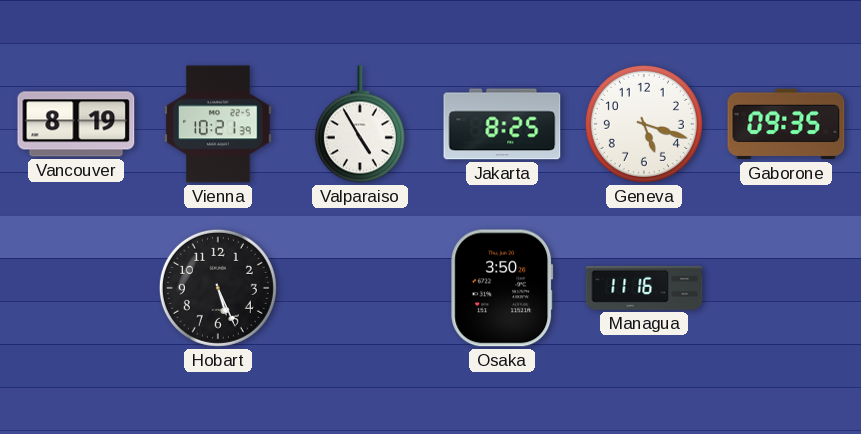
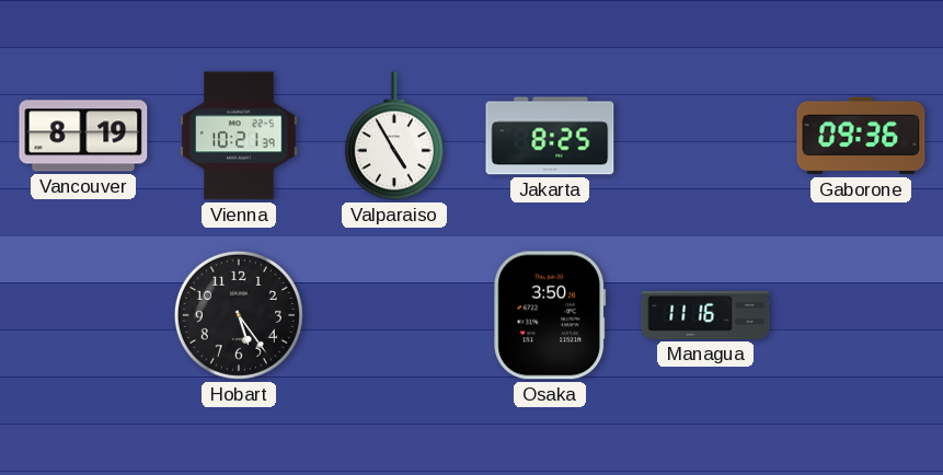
Geneva: 5:18 -> none
Gaborone: 09:35 -> 09:36
Hobart: 5:26 -> 5:24
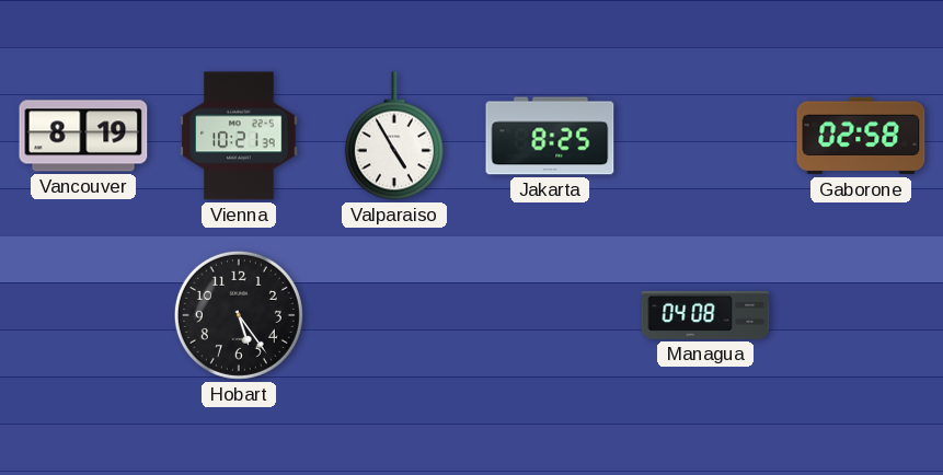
Gaborone: 09:36 -> 02:58
Osaka: 3:50 -> none
Managua: 11:16 -> 04:08
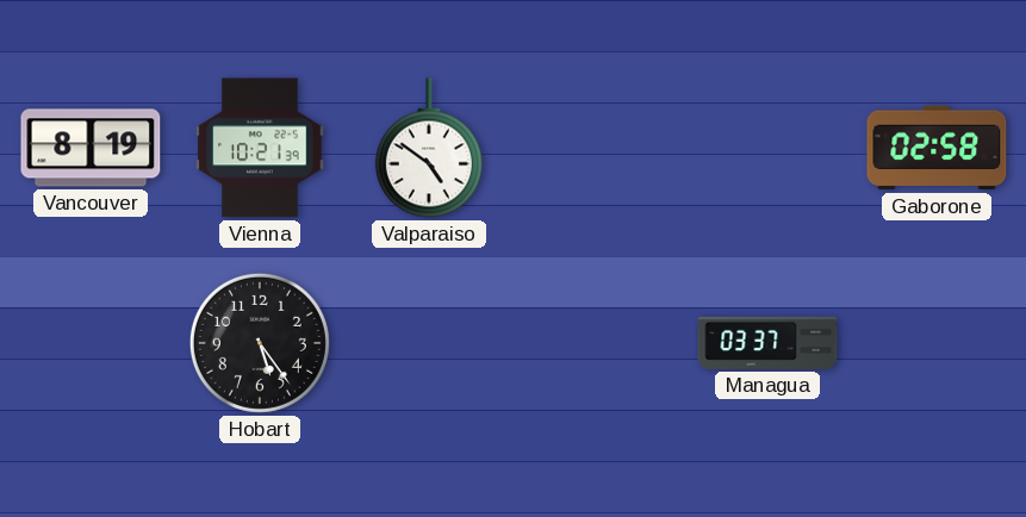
Valparaiso: 4:55 -> 4:51
Jakarta: 8:25 -> none
Managua: 04:08 -> 03:37
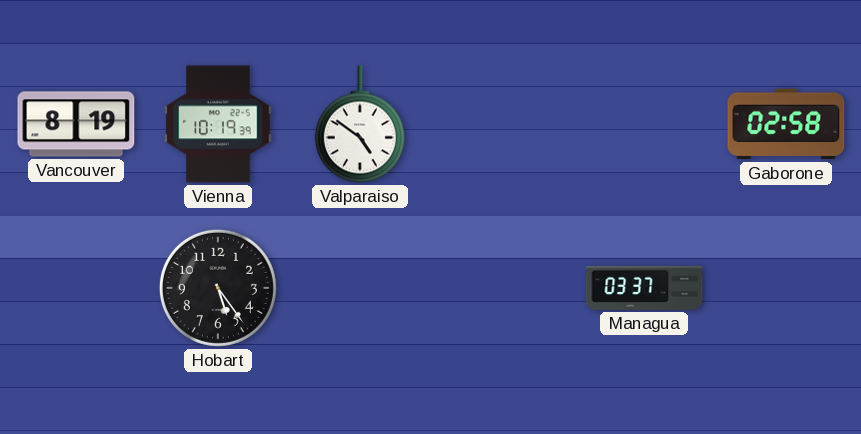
Vienna: 10:21 -> 10:19
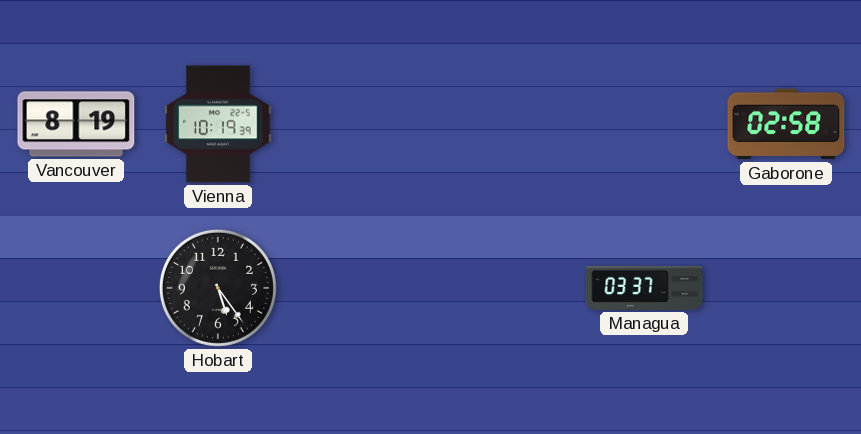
Valparaiso: 4:51 -> none
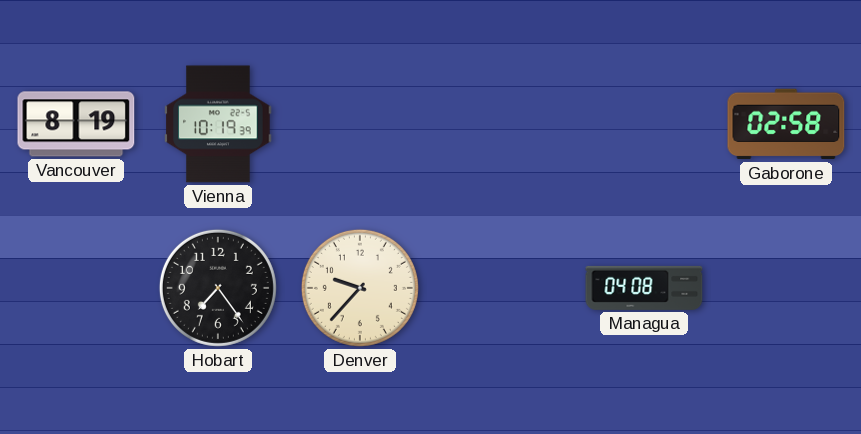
Hobart: 5:24 -> 7:24
Denver: none -> 9:37
Managua: 03:37 -> 04:08
